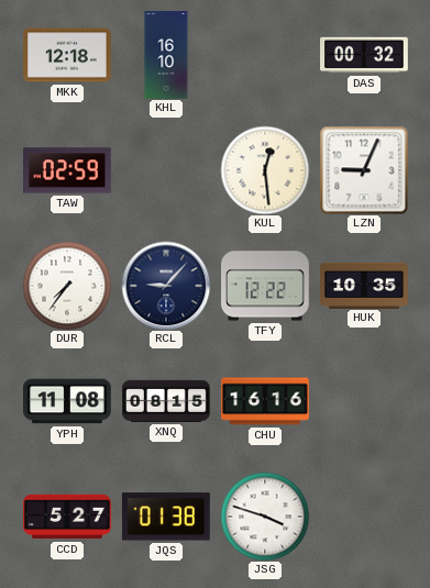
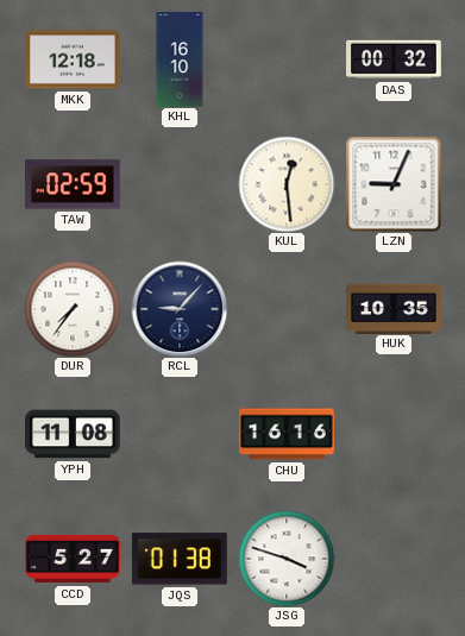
TFY: 12:22 -> none
XNQ: 08:15 -> none
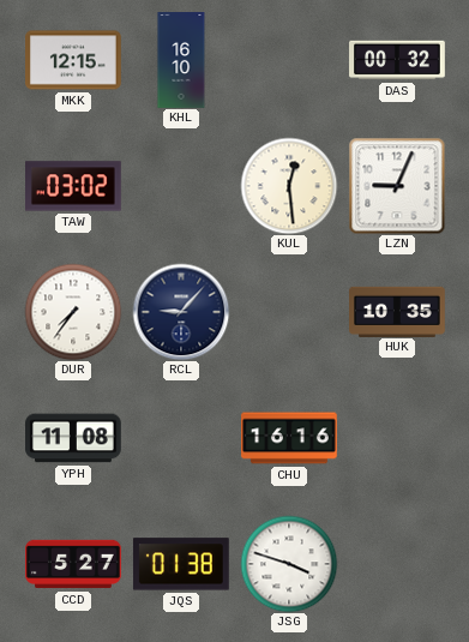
MKK: 12:18 -> 12:15
TAW: 02:59 -> 03:02
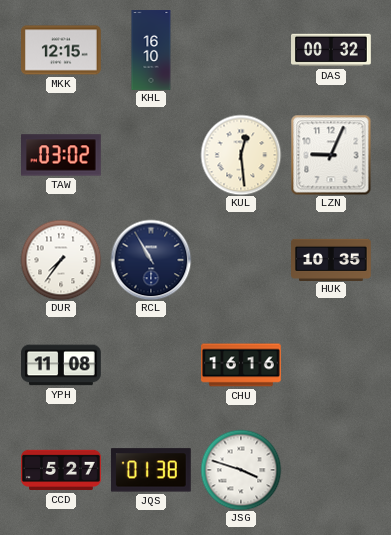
RCL: 9:07 -> 10:55
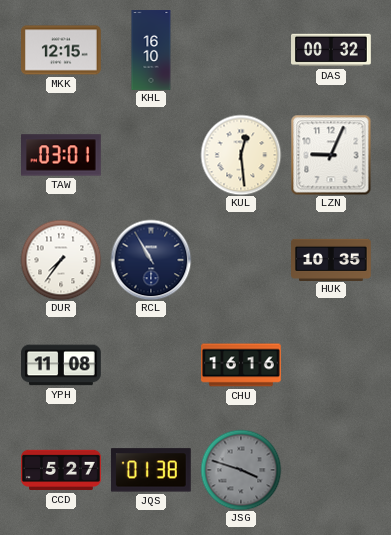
TAW: 03:02 -> 03:01
JSG dial: white -> grey
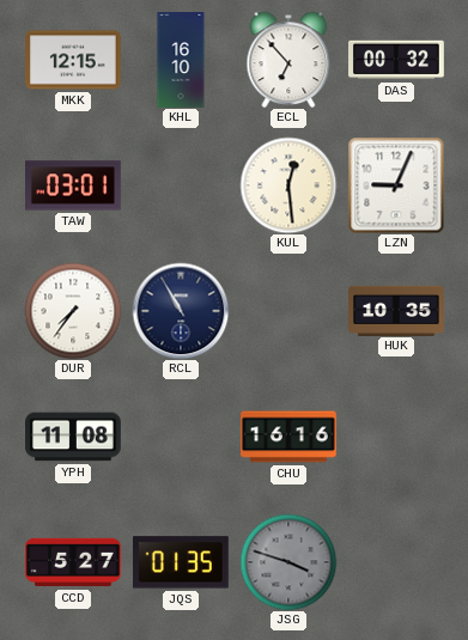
ECL: none -> 6:53
JQS: 01:38 -> 01:35
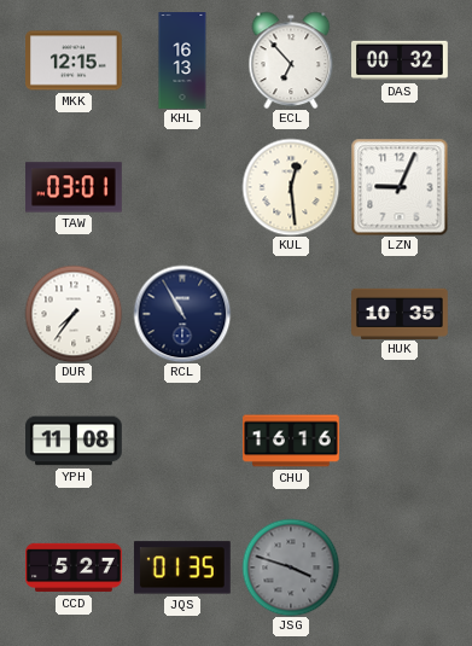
KHL: 16:10 -> 16:13
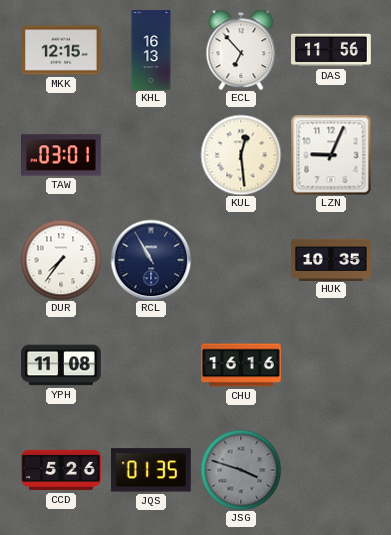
DAS: 00:32 -> 11:56
CCD: 5:27 -> 5:26
